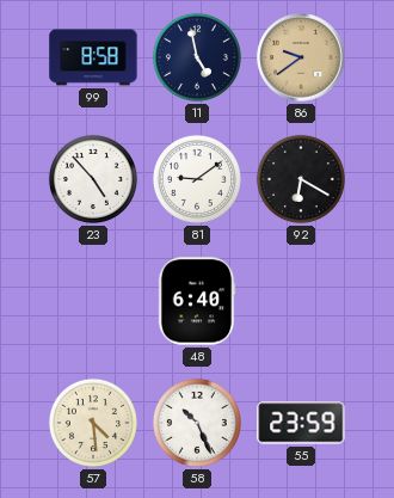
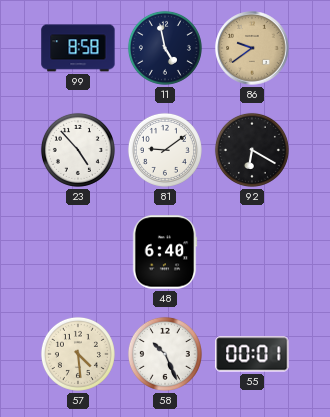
55: 23:59 -> 00:01
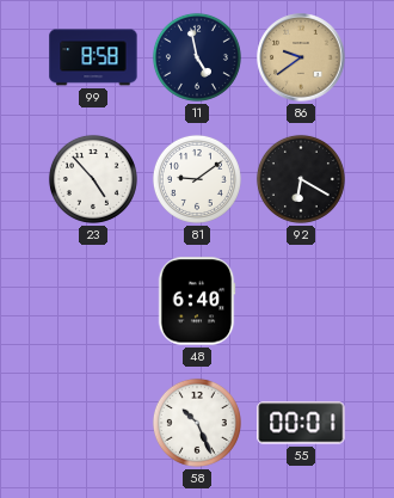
57: 4:29 -> none
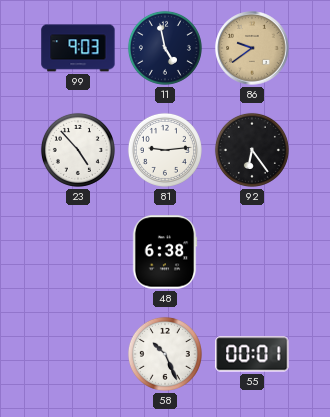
99: 8:58 -> 9:03
81: 9:09 -> 9:14
92: 6:20 -> 6:24
48: 6:40 -> 6:38
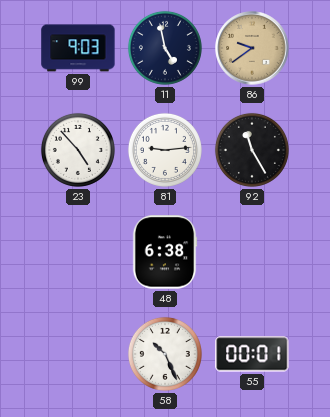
92: 6:24 -> 11:25
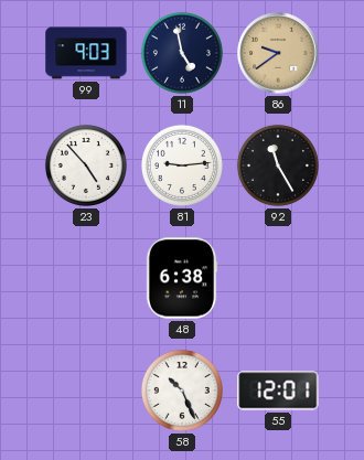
55: 00:01 -> 12:01
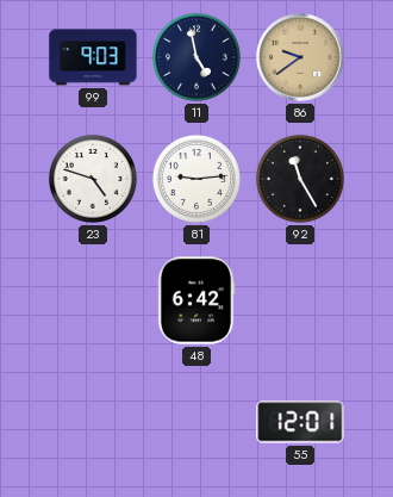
23: 4:53 -> 4:48
48: 6:38 -> 6:42
58: 10:26 -> none
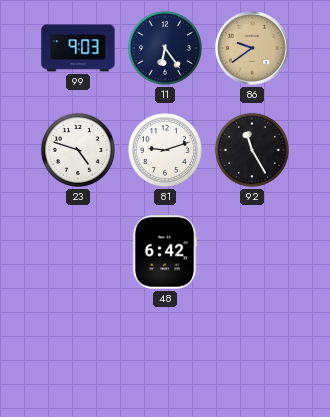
11: 4:58 -> 6:24
81: 9:14 -> 9:12
55: 12:01 -> none
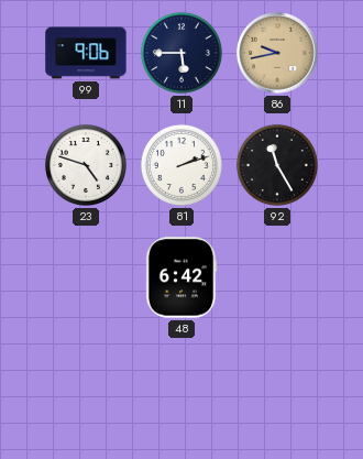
99: 9:03 -> 9:06
11: 6:24 -> 5:45
86: 9:39 -> 9:43
81: 9:12 -> 2:12
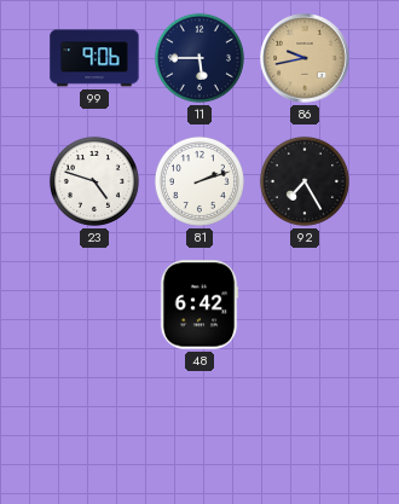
92: 11:25 -> 7:25
